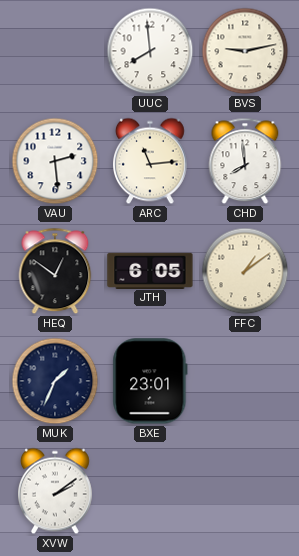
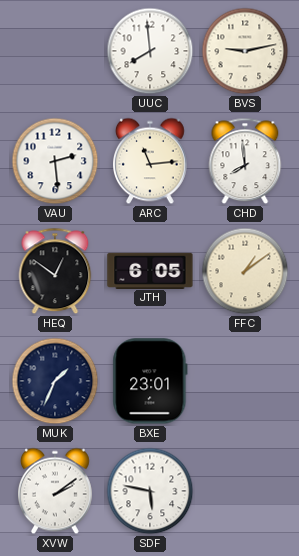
SDF: none -> 5:47
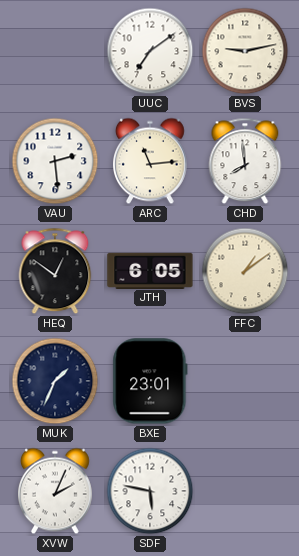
UUC: 7:59 -> 7:09
XVW: 2:09 -> 2:04
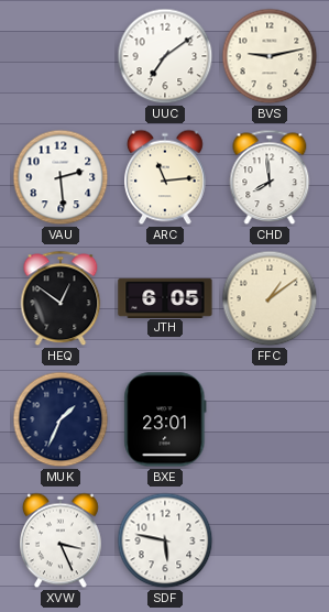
XVW: 2:04 -> 3:26
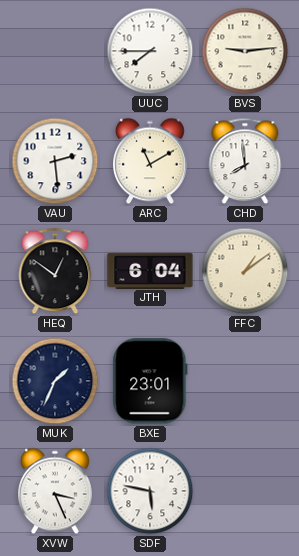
UUC: 7:09 -> 7:45
BVS: 9:13 -> 9:14
ARC: 11:14 -> 11:10
JTH: 6:05 -> 6:04
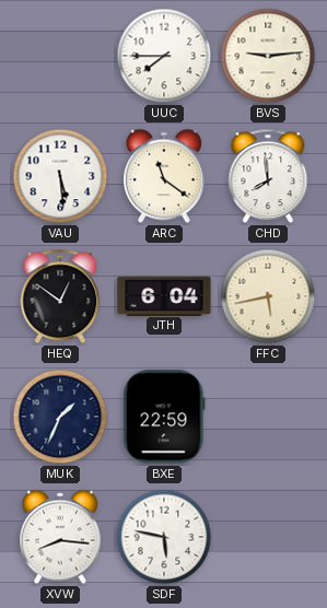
VAU: 2:29 -> 5:29
ARC: 11:10 -> 11:21
FFC: 1:09 -> 5:43
BXE: 23:01 -> 22:59
XVW: 3:26 -> 8:16
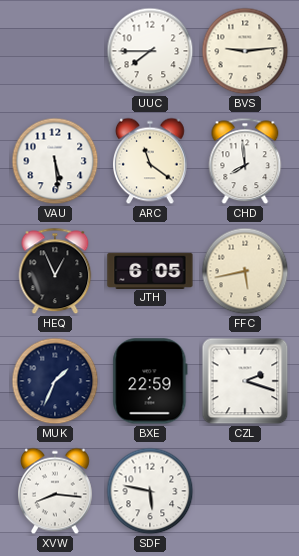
HEQ: 12:51 -> 12:56
JTH: 6:04 -> 6:05
CZL: none -> 2:18
